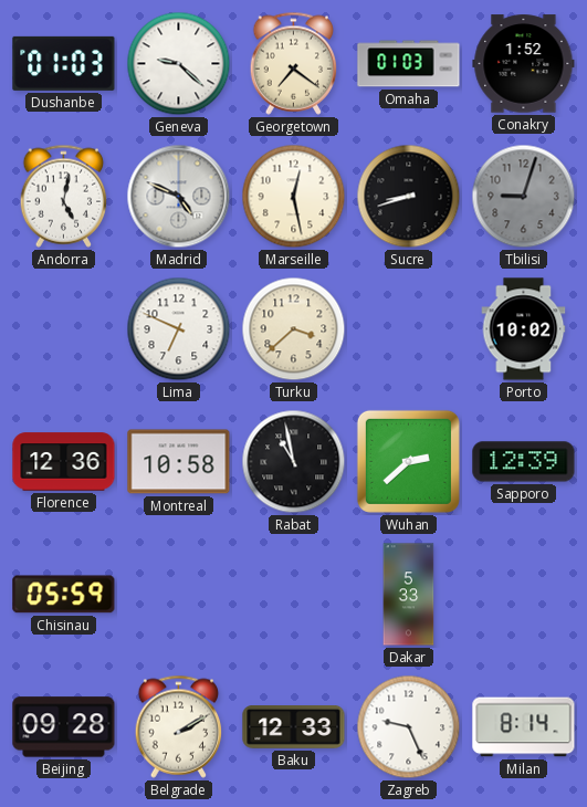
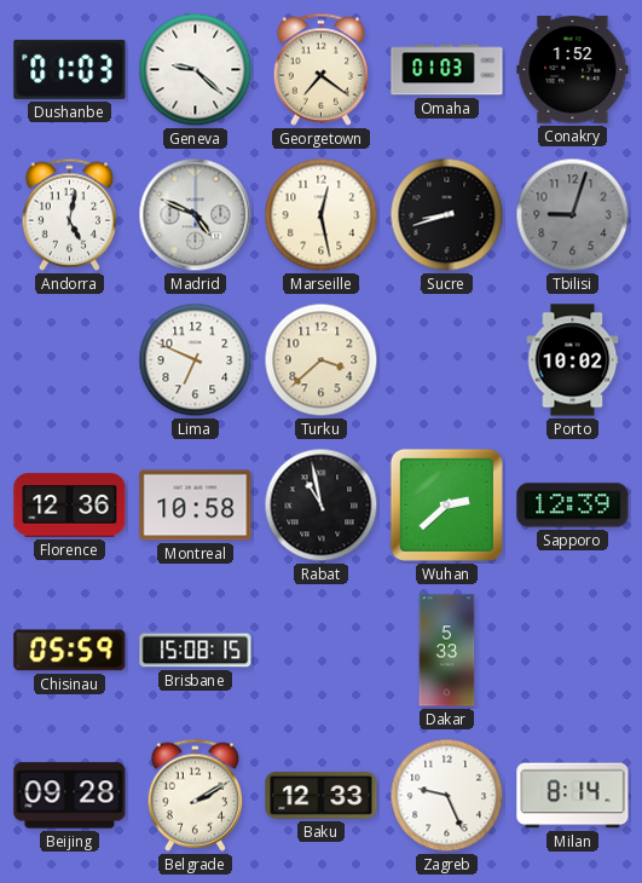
Brisbane: none -> 15:08
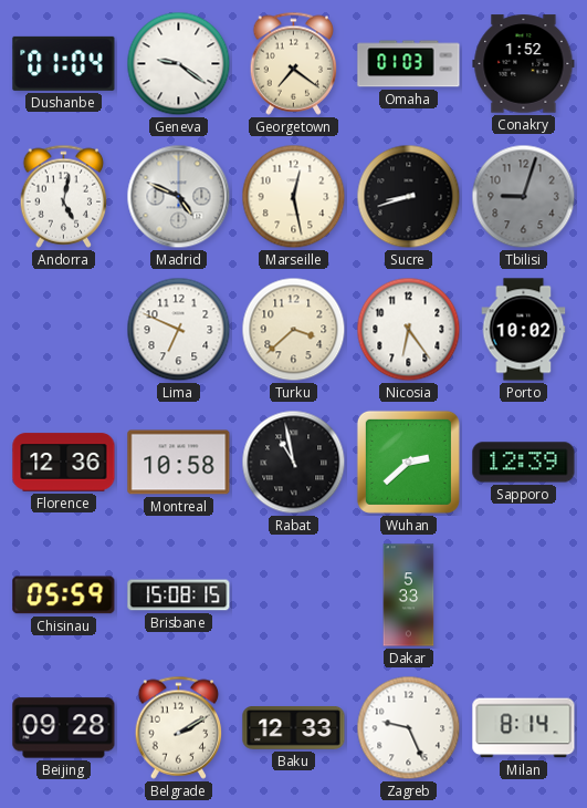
Dushanbe: 01:03 -> 01:04
Geneva: 9:22 -> 9:21
Nicosia: none -> 6:24
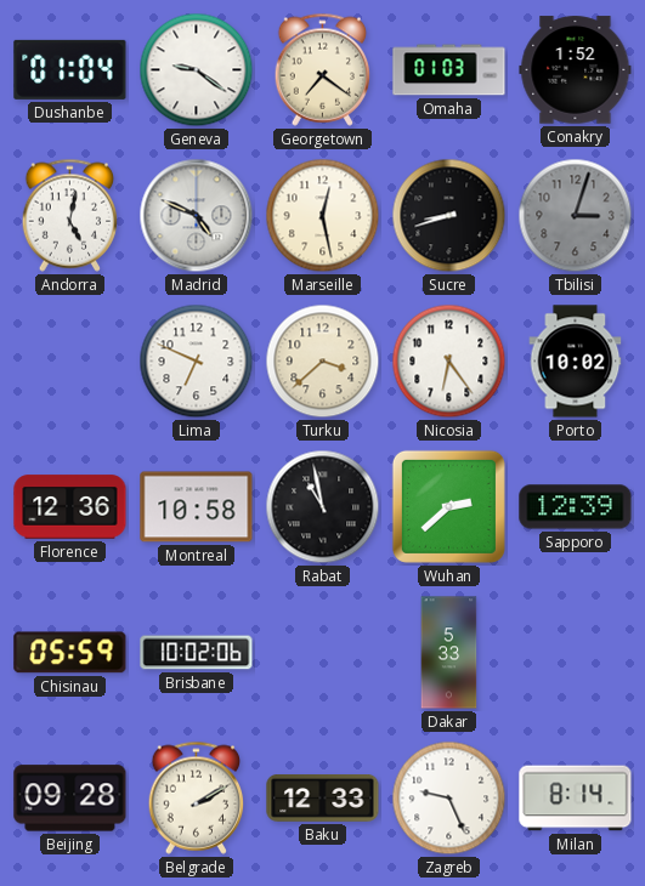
Tbilisi: 9:03 -> 3:03
Brisbane: 15:08 -> 10:02
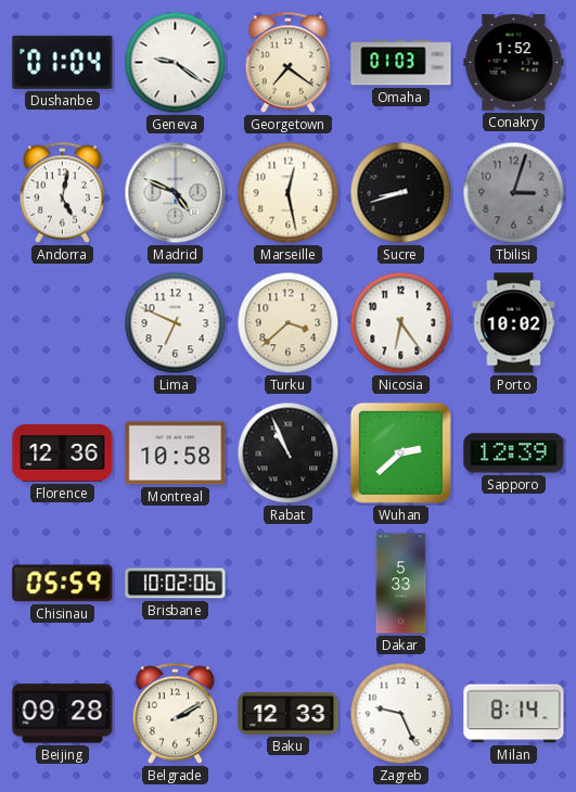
Rabat: 10:58 -> 10:56
